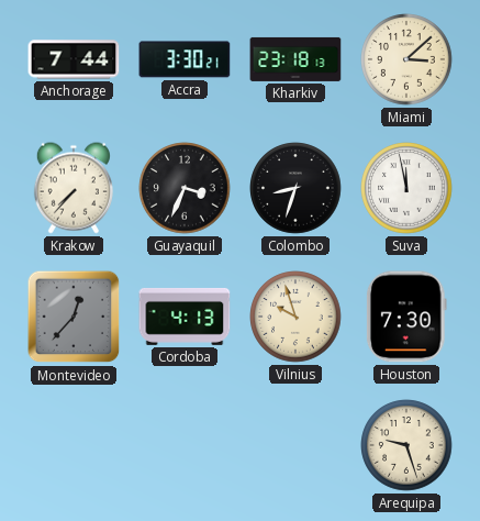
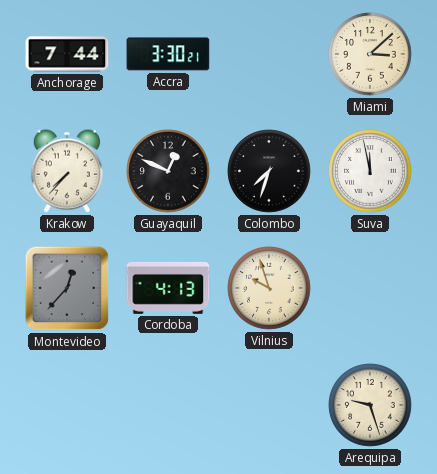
Kharkiv: 23:18 -> none
Guayaquil: 3:34 -> 12:49
Colombo: 8:33 -> 7:33
Houston: 7:30 -> none
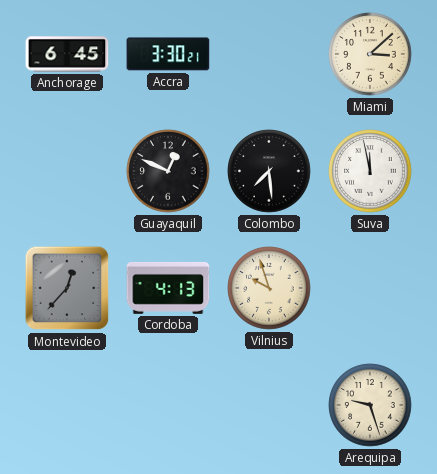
Anchorage: 7:44 -> 6:45
Krakow: 7:37 -> none
Colombo: 7:33 -> 7:29
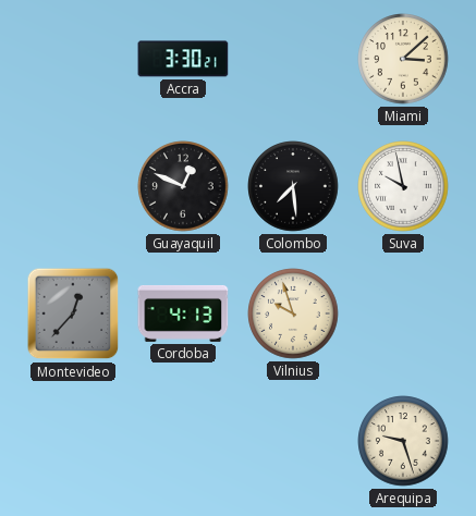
Anchorage: 6:45 -> none
Suva: 11:58 -> 9:58
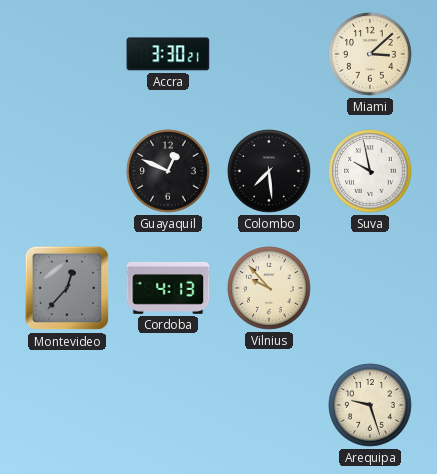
Vilnius: 9:57 -> 9:53
